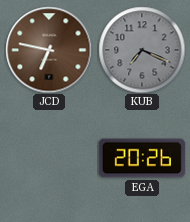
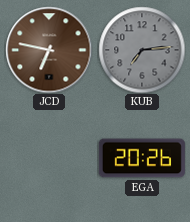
KUB: 7:19 -> 7:14
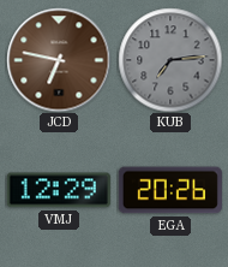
VMJ: none -> 12:29
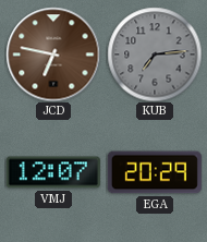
VMJ: 12:29 -> 12:07
EGA: 20:26 -> 20:29
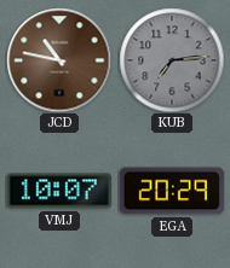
JCD: 6:47 -> 10:47
VMJ: 12:07 -> 10:07
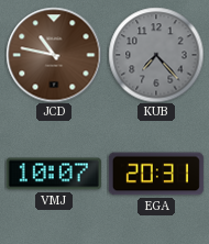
KUB: 7:14 -> 7:23
EGA: 20:29 -> 20:31
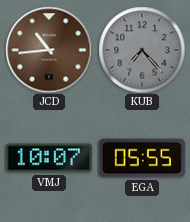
JCD: 10:47 -> 10:44
EGA: 20:31 -> 05:55
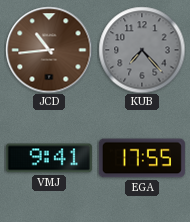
VMJ: 10:07 -> 9:41
EGA: 05:55 -> 17:55
